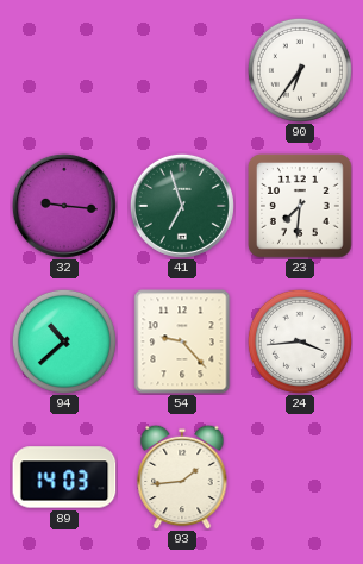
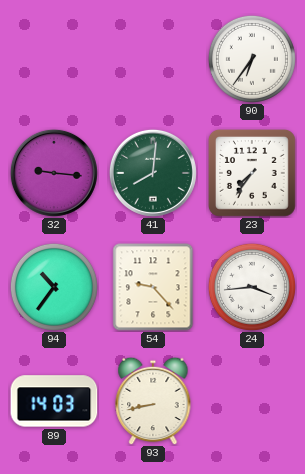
41: 6:57 -> 8:01
23: 7:31 -> 7:36
94: 10:38 -> 10:36
93: 1:44 -> 8:43
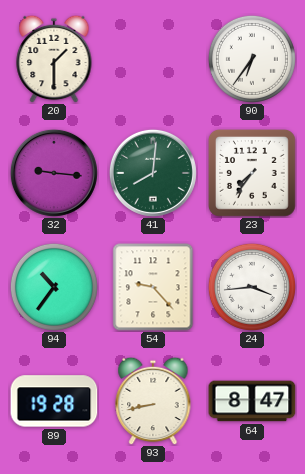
20: none -> 1:30
89: 14:03 -> 19:28
64: none -> 8:47
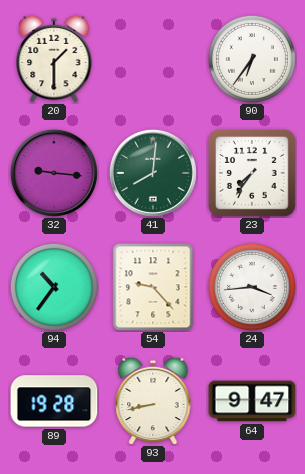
64: 8:47 -> 9:47
